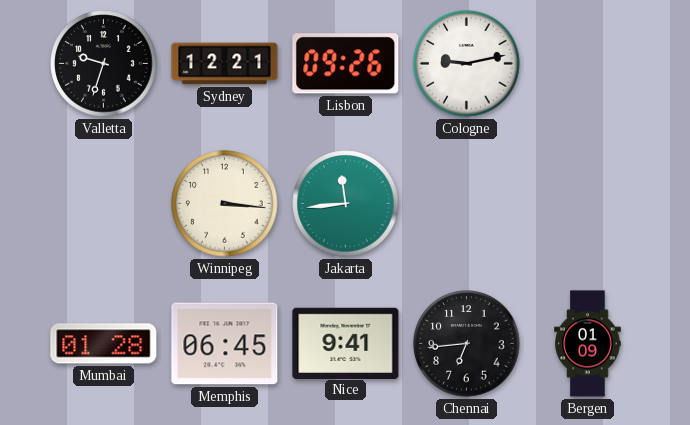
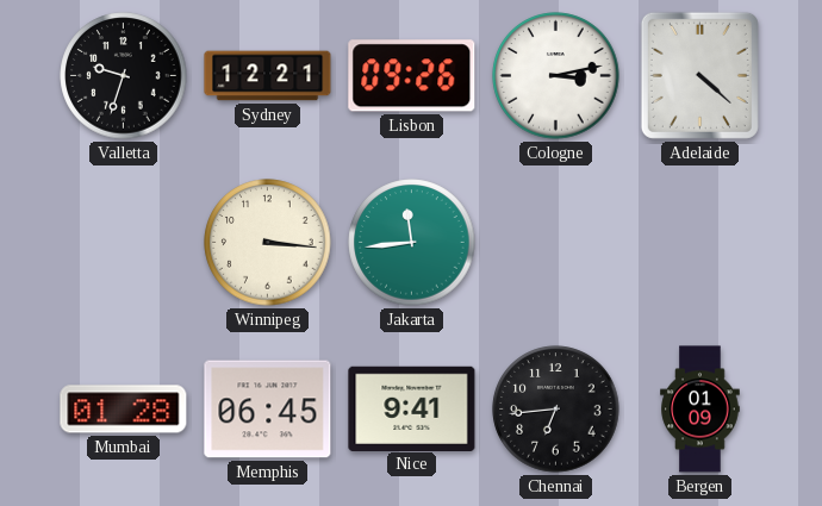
Cologne: 9:13 -> 3:13
Adelaide: none -> 4:22
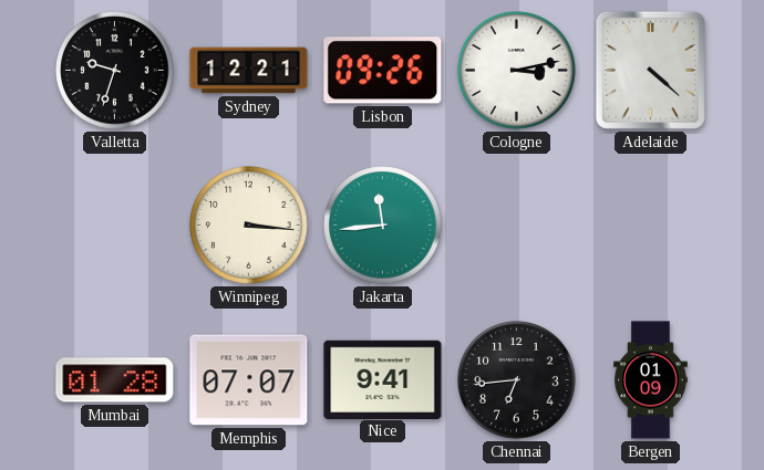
Memphis: 06:45 -> 07:07
